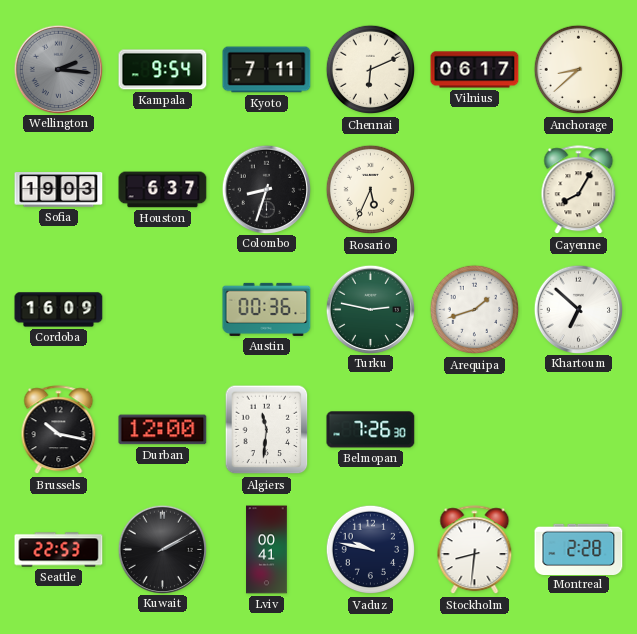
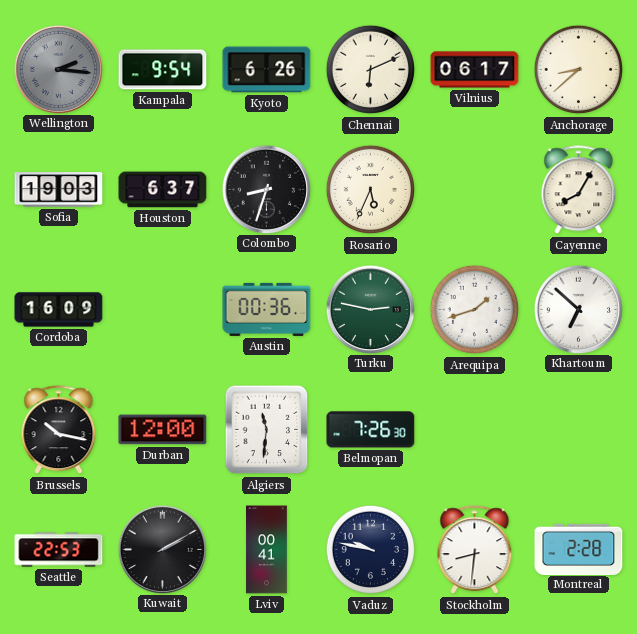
Kyoto: 7:11 -> 6:26
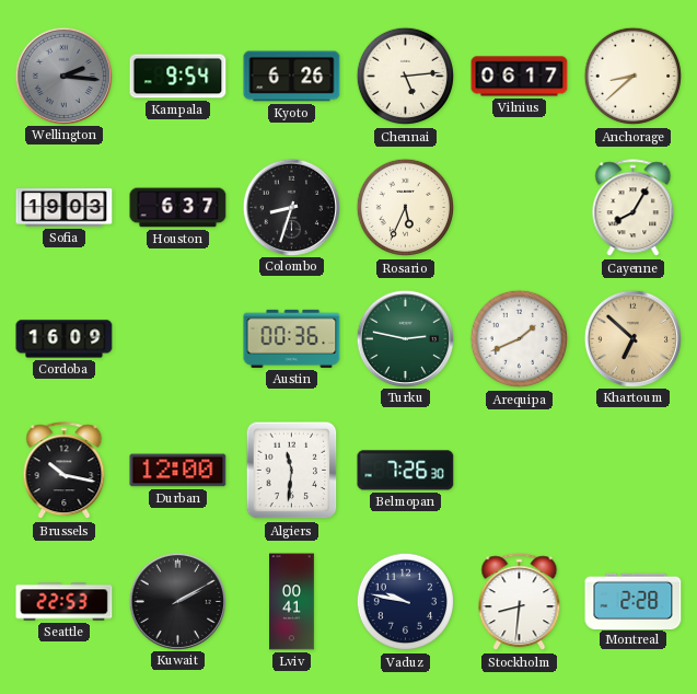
Chennai: 6:11 -> 5:14
Arequipa: 1:42 -> 1:41
Khartoum dial: white -> champagne
